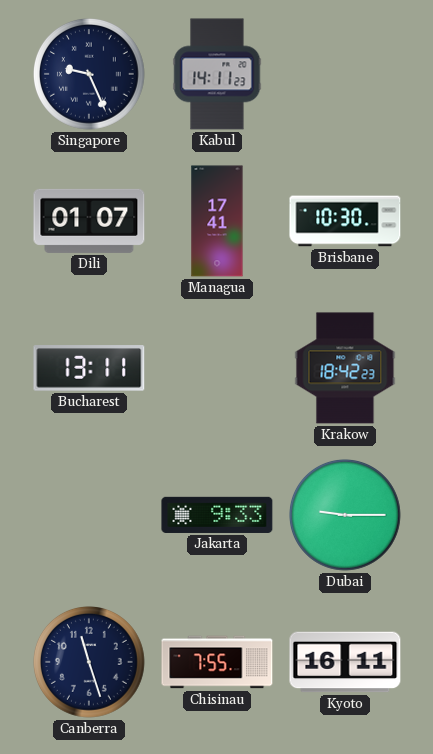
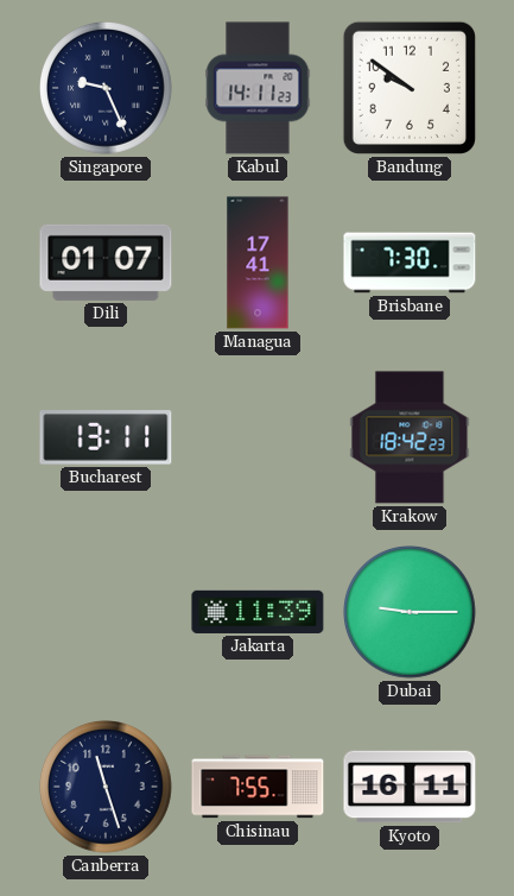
Bandung: none -> 9:51
Brisbane: 10:30 -> 7:30
Jakarta: 9:33 -> 11:39
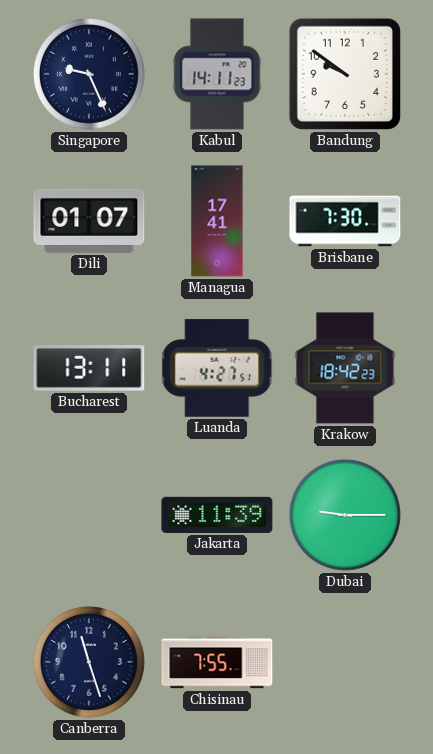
Luanda: none -> 4:27
Kyoto: 16:11 -> none
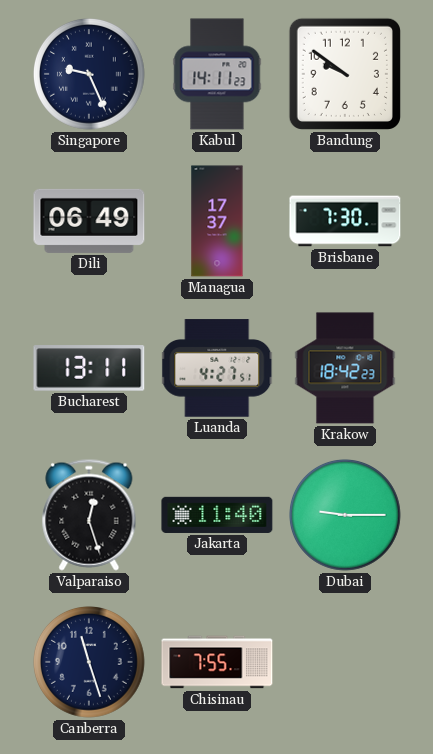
Dili: 01:07 -> 06:49
Managua: 17:41 -> 17:37
Valparaiso: none -> 12:27
Jakarta: 11:39 -> 11:40
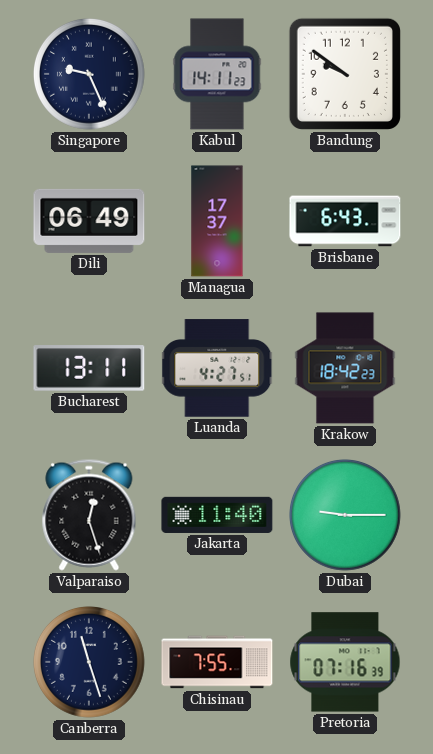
Brisbane: 7:30 -> 6:43
Pretoria: none -> 07:16
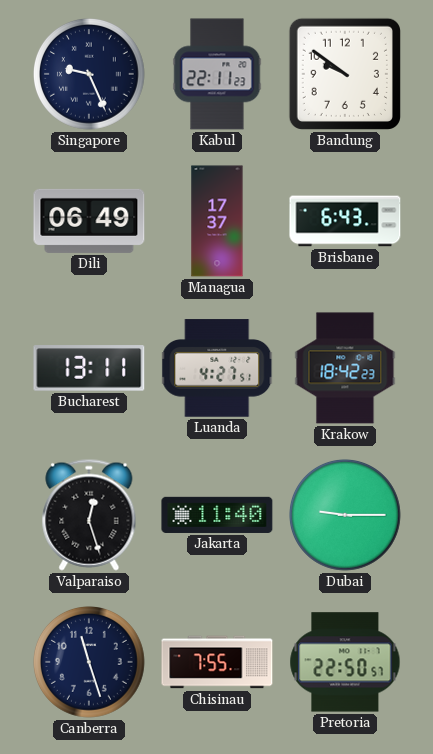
Kabul: 14:11 -> 22:11
Pretoria: 07:16 -> 22:50
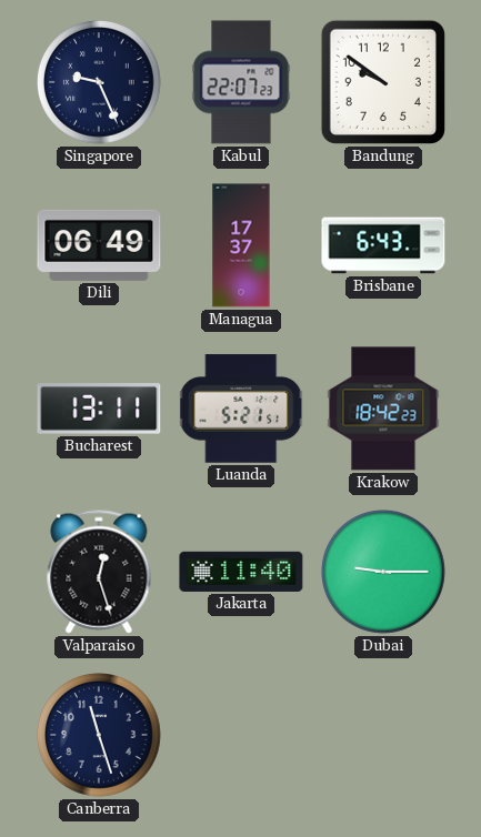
Kabul: 22:11 -> 22:07
Luanda: 4:27 -> 5:21
Chisinau: 7:55 -> none
Pretoria: 22:50 -> none
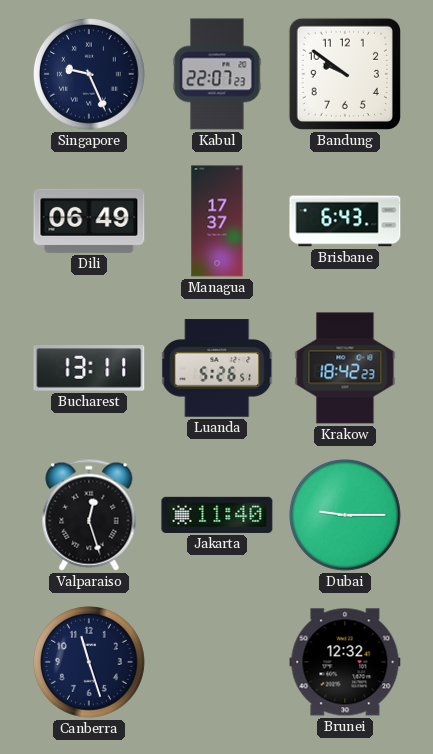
Luanda: 5:21 -> 5:26
Brunei: none -> 12:32
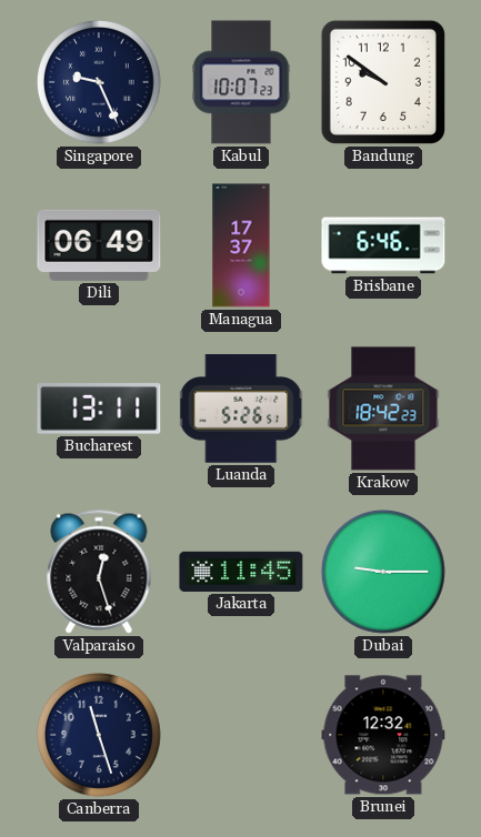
Kabul: 22:07 -> 10:07
Brisbane: 6:43 -> 6:46
Jakarta: 11:40 -> 11:45
